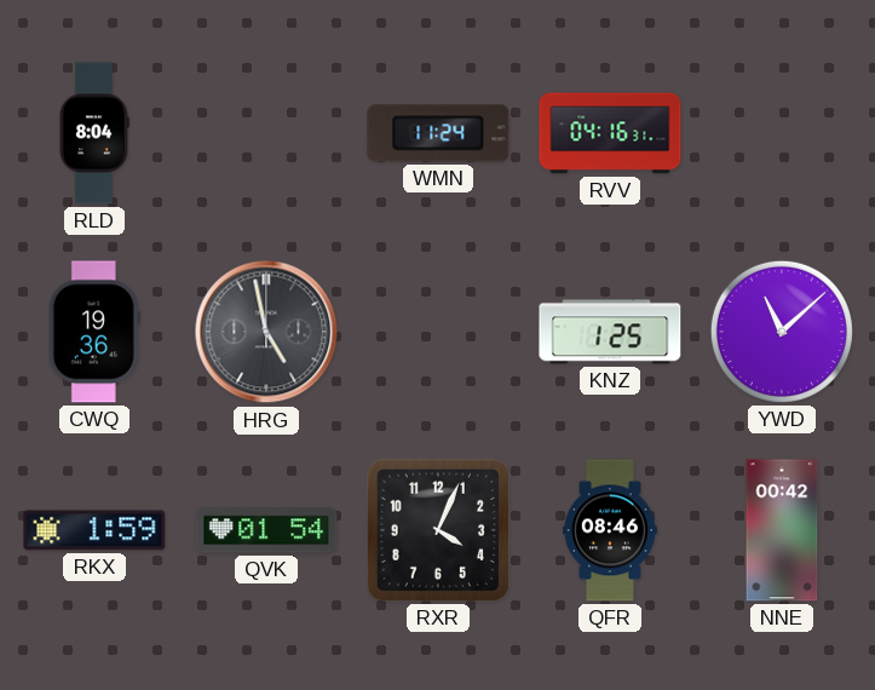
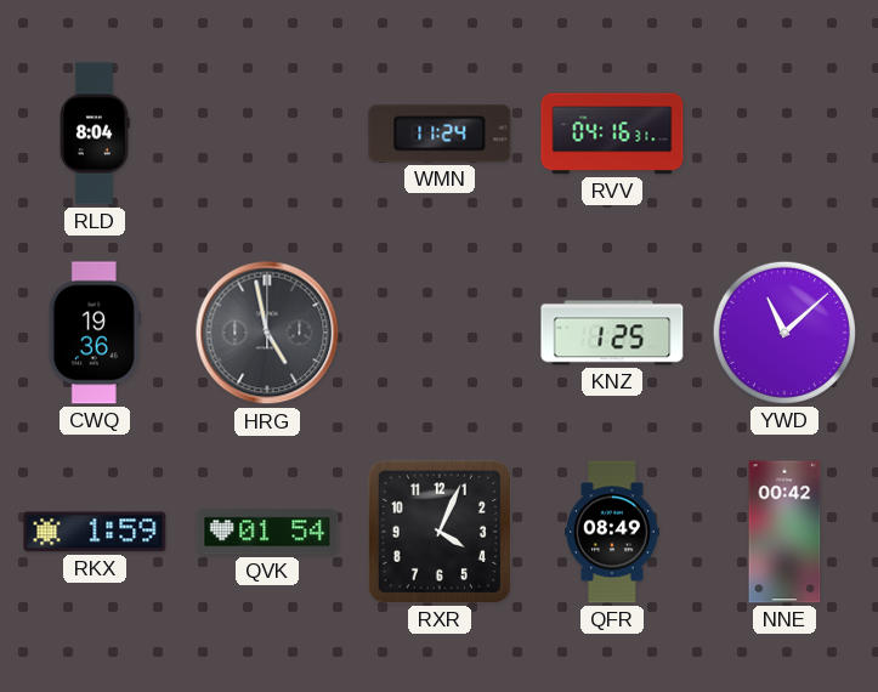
QFR: 08:46 -> 08:49
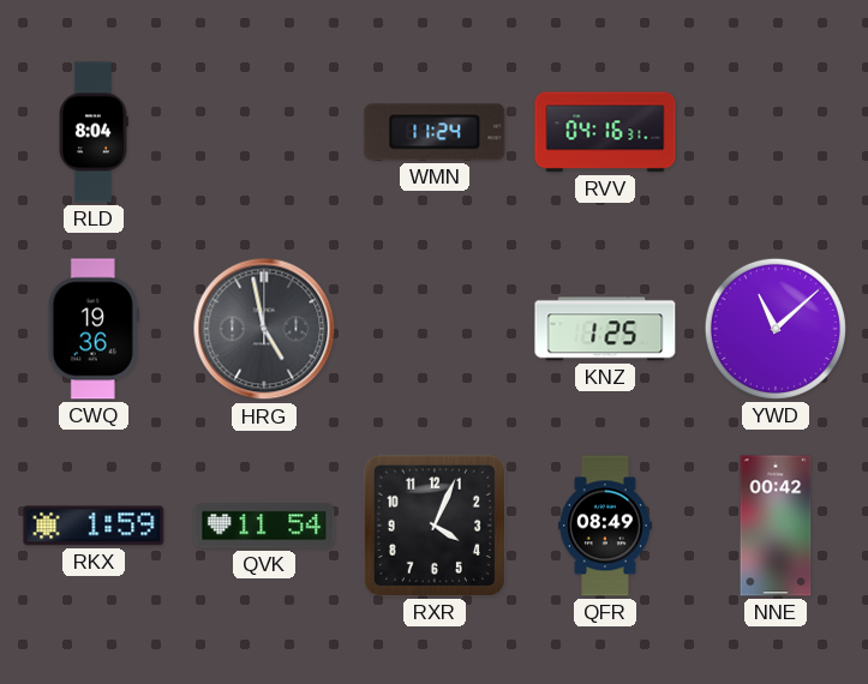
QVK: 01:54 -> 11:54
